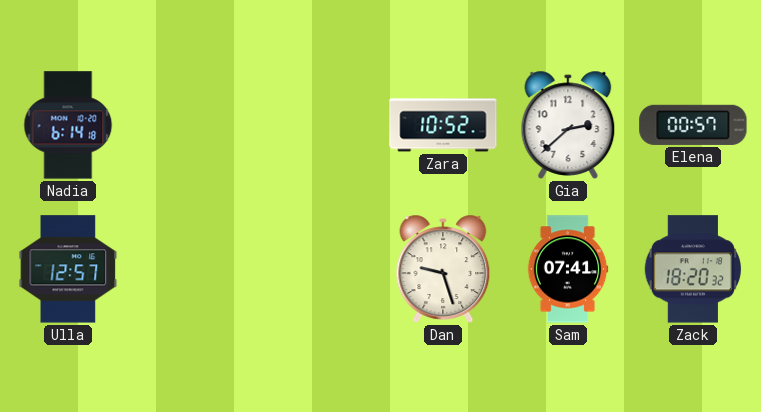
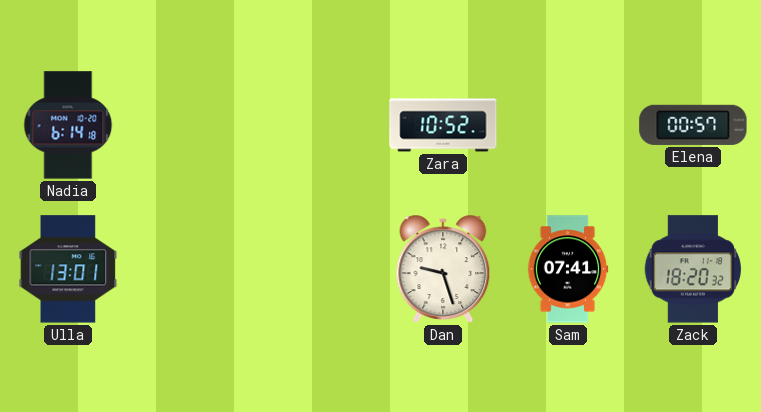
Gia: 2:38 -> none
Ulla: 12:57 -> 13:01
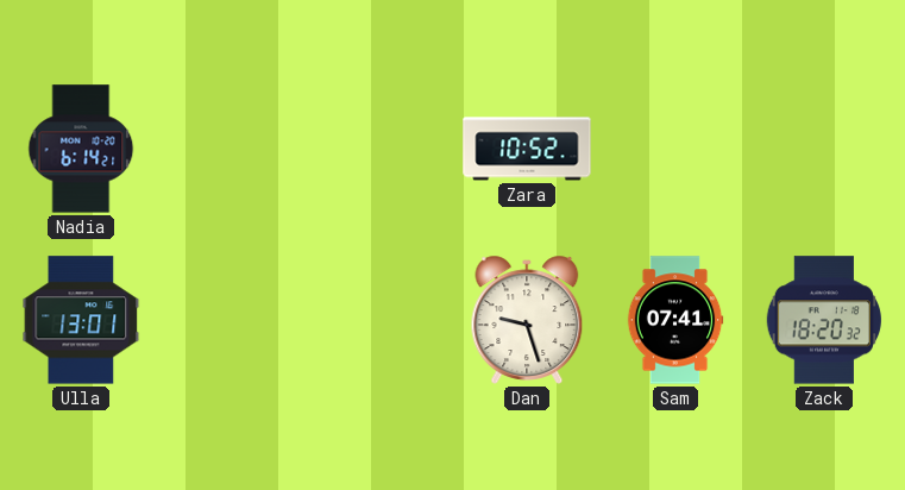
Nadia: 6:14:18 -> 6:14:21
Elena: 00:57 -> none
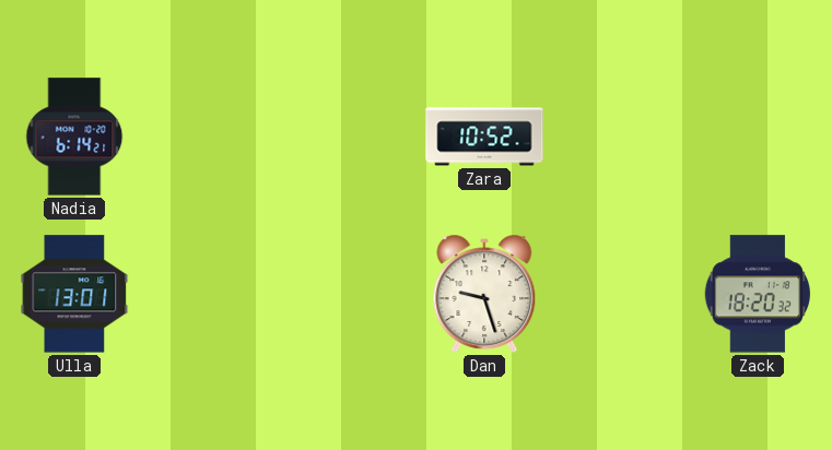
Sam: 07:41 -> none
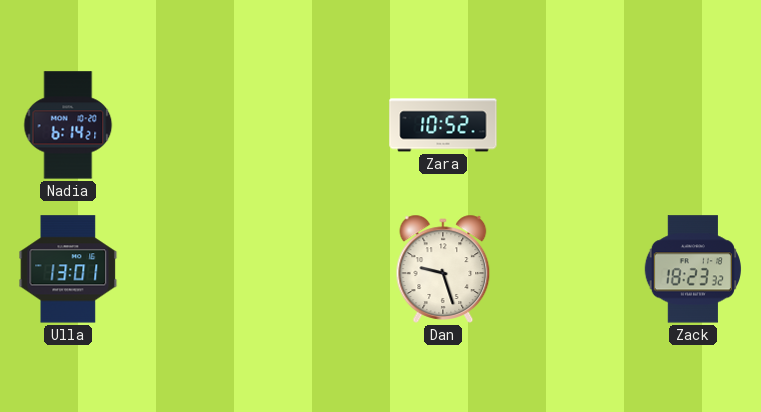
Zack: 18:20 -> 18:23
